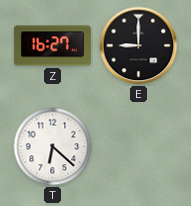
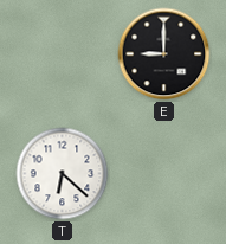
Z: 16:27 -> none
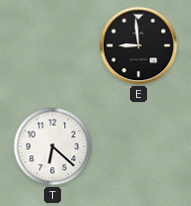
E: 9:00 -> 8:59
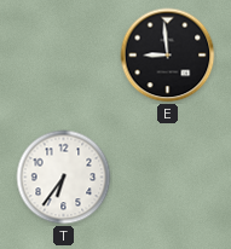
T: 6:22 -> 6:36
